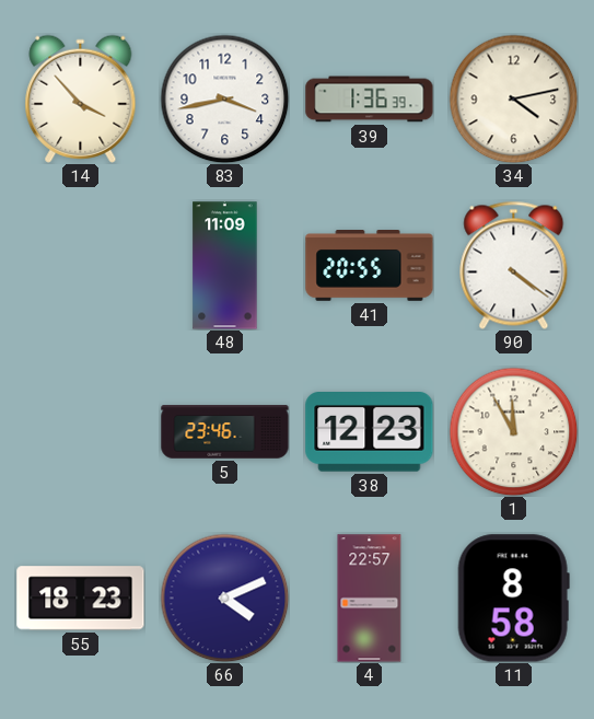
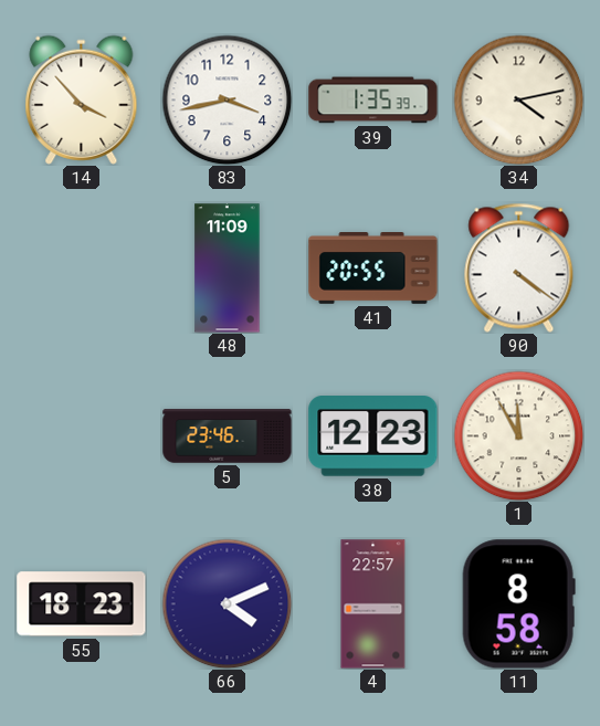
39: 1:36 -> 1:35
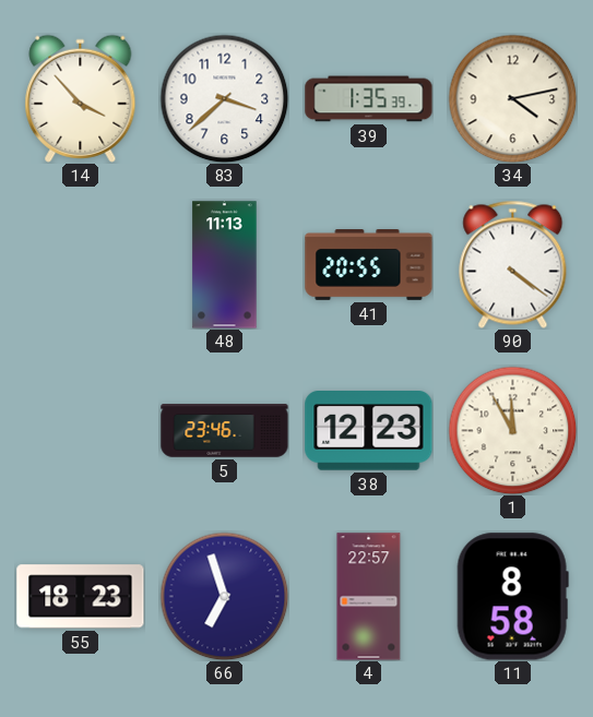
83: 3:43 -> 3:38
48: 11:09 -> 11:13
66: 4:11 -> 6:57
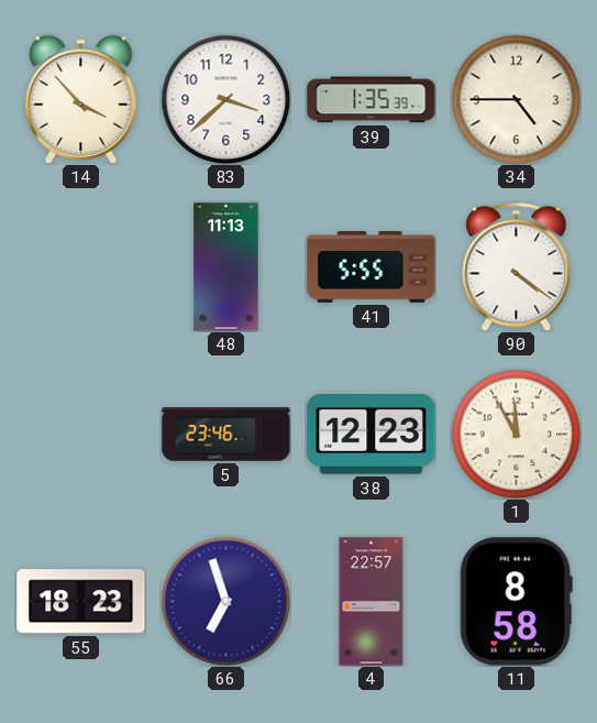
34: 4:13 -> 4:45
41: 20:55 -> 5:55
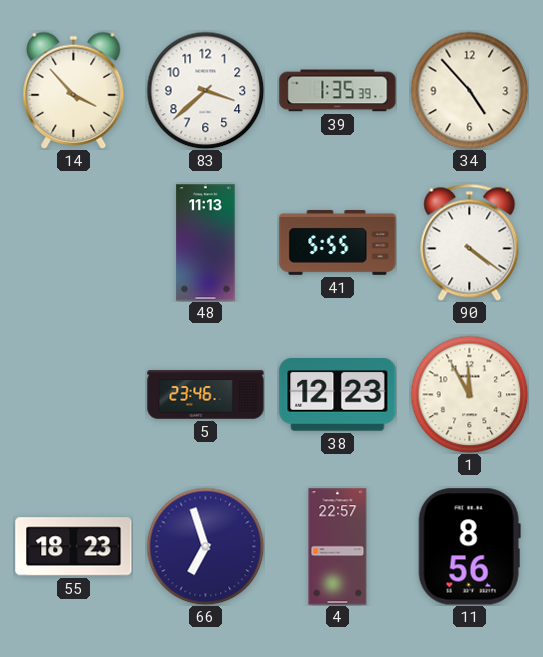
34: 4:45 -> 4:53
11: 8:58 -> 8:56
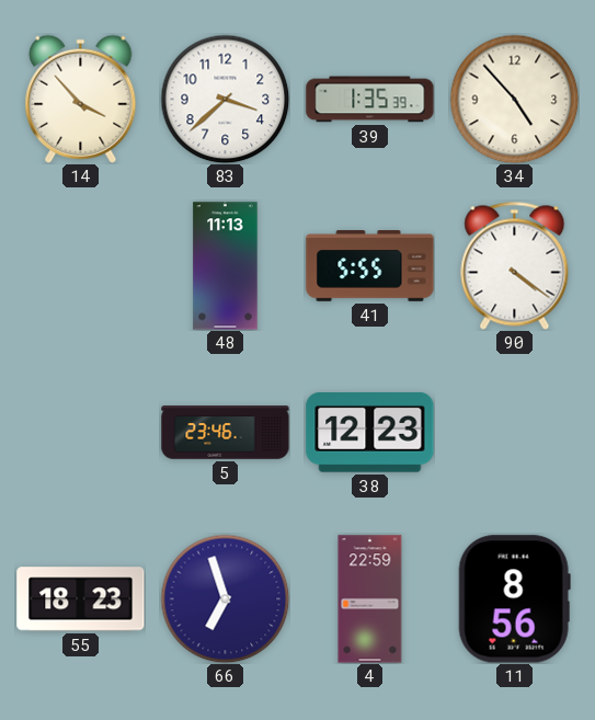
1: 11:55 -> none
4: 22:57 -> 22:59
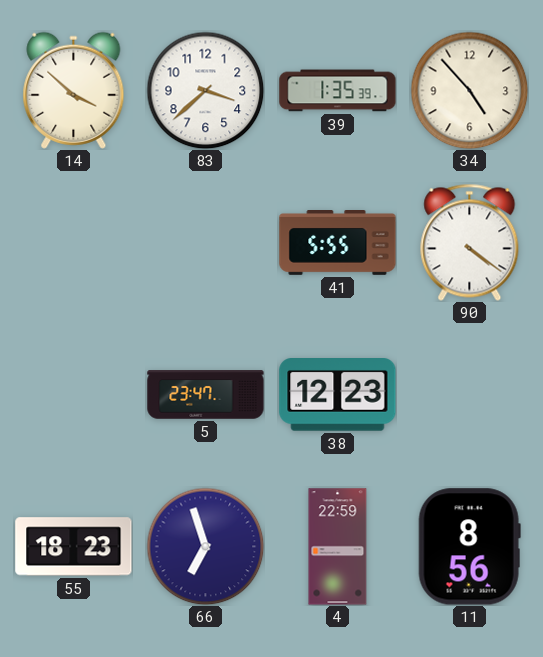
14: 3:53 -> 3:52
48: 11:13 -> none
5: 23:46 -> 23:47
